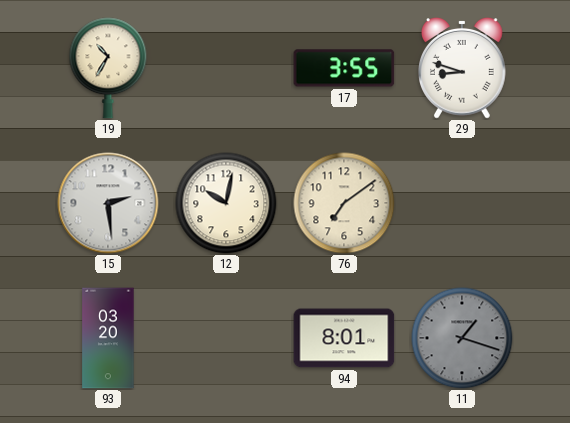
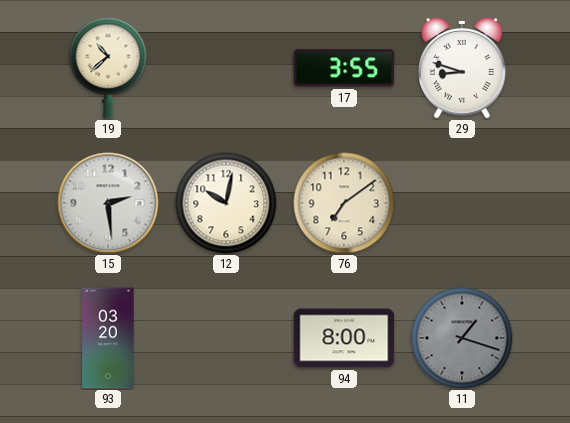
19: 10:35 -> 10:38
94: 8:01 -> 8:00
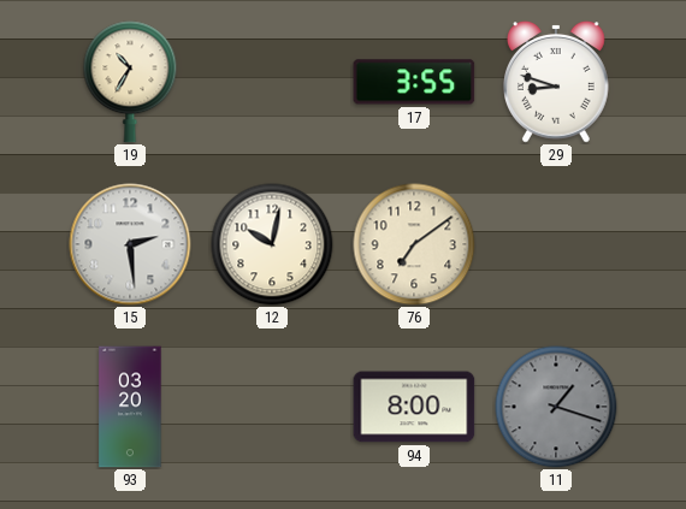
19: 10:38 -> 10:35
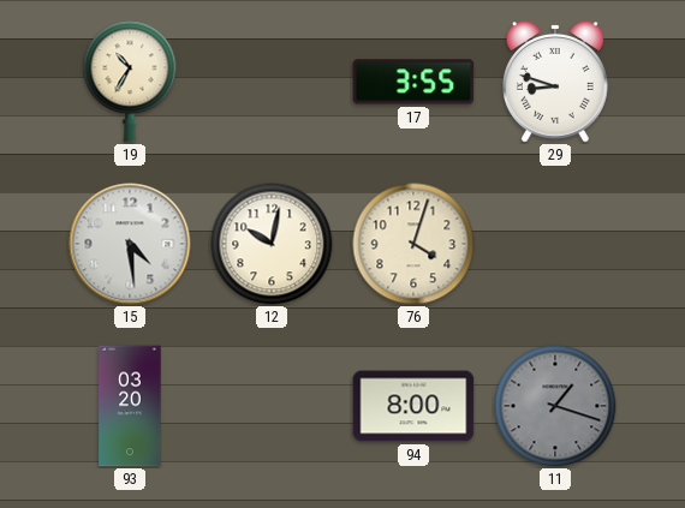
15: 2:29 -> 4:29
76: 7:09 -> 4:03
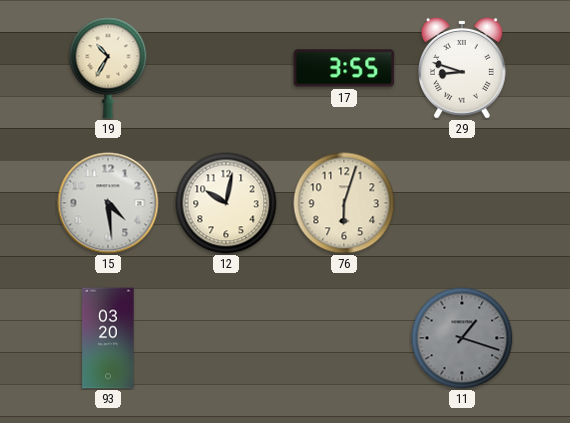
76: 4:03 -> 6:03
94: 8:00 -> none
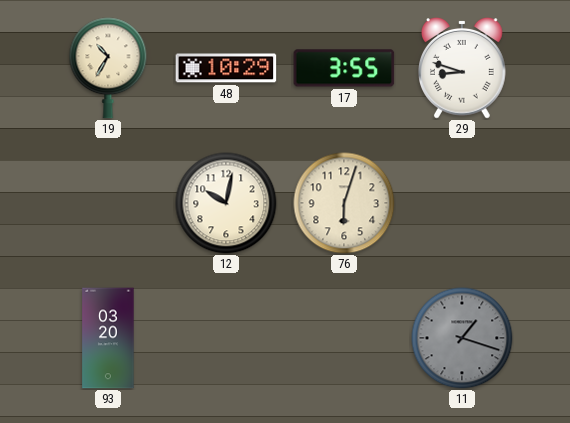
48: none -> 10:29
15: 4:29 -> none
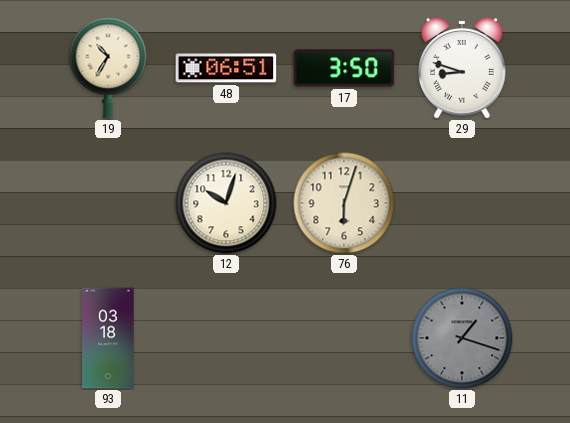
48: 10:29 -> 06:51
17: 3:55 -> 3:50
12: 10:02 -> 10:03
93: 03:20 -> 03:18
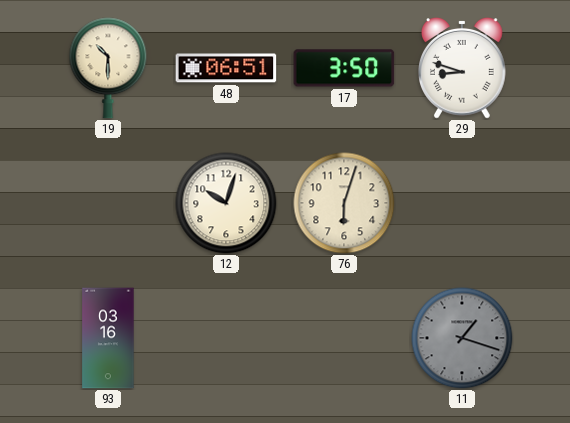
19: 10:35 -> 10:30
93: 03:18 -> 03:16
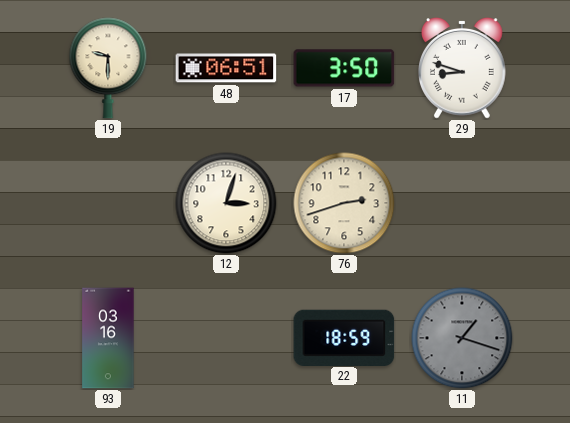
19: 10:30 -> 9:30
12: 10:03 -> 3:03
76: 6:03 -> 2:42
22: none -> 18:59
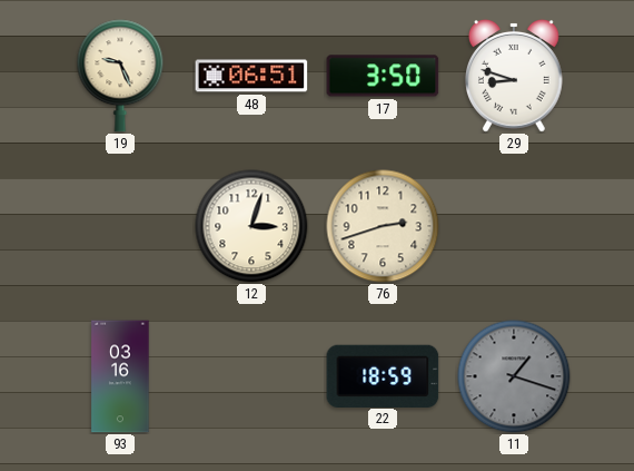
19: 9:30 -> 9:26
